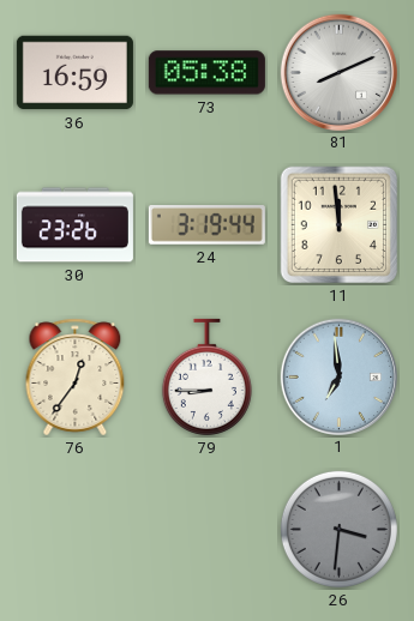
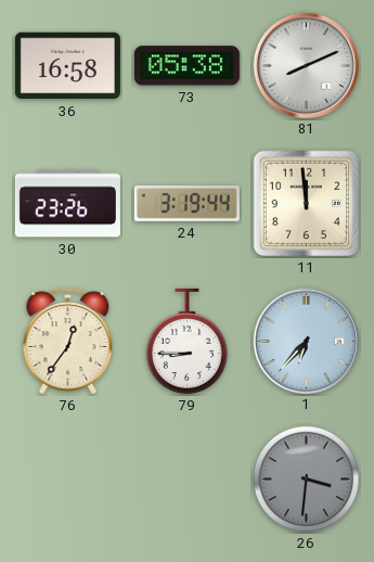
36: 16:59 -> 16:58
1: 6:59 -> 6:37
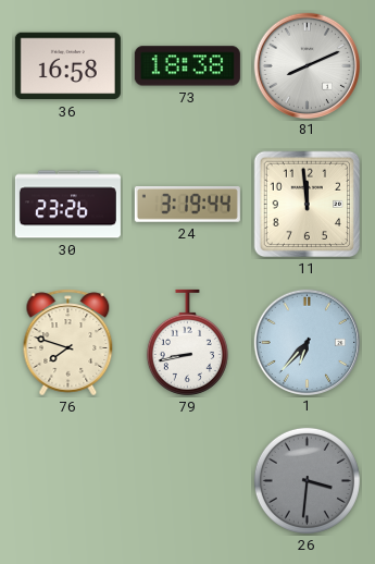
73: 05:38 -> 18:38
76: 12:36 -> 7:48
79: 8:45 -> 8:43
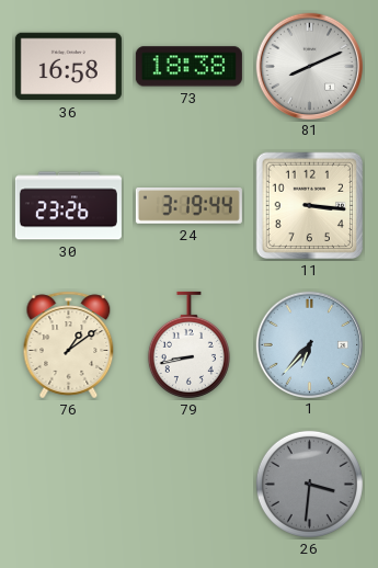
11: 11:59 -> 3:16
76: 7:48 -> 1:09
